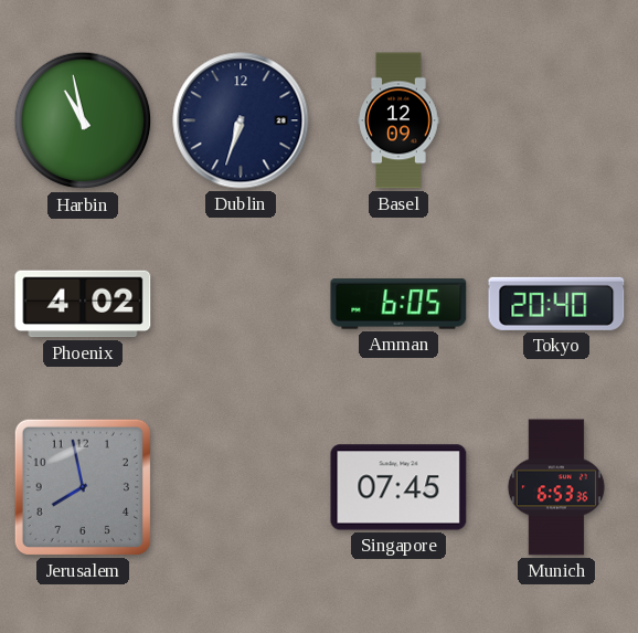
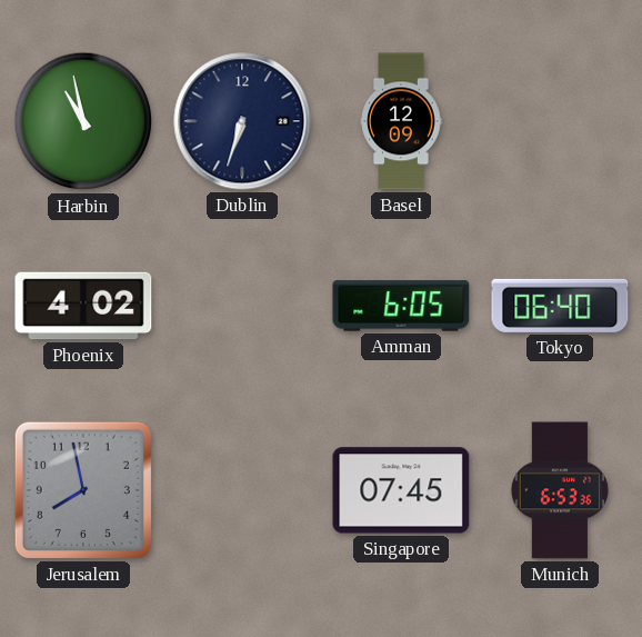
Tokyo: 20:40 -> 06:40
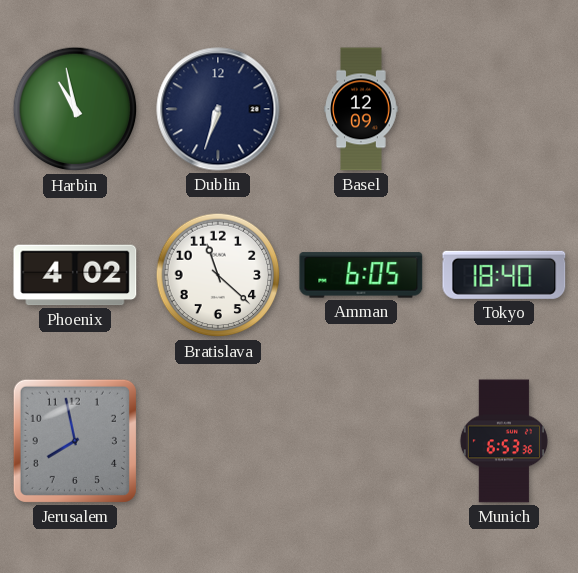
Bratislava: none -> 11:22
Tokyo: 06:40 -> 18:40
Singapore: 07:45 -> none
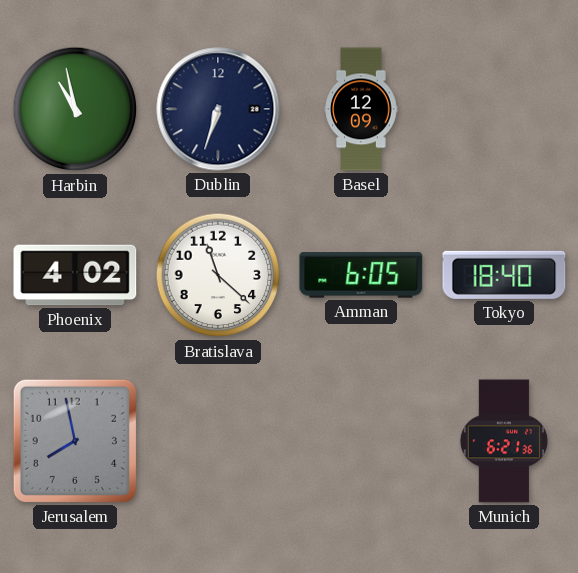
Munich: 6:53 -> 6:21
